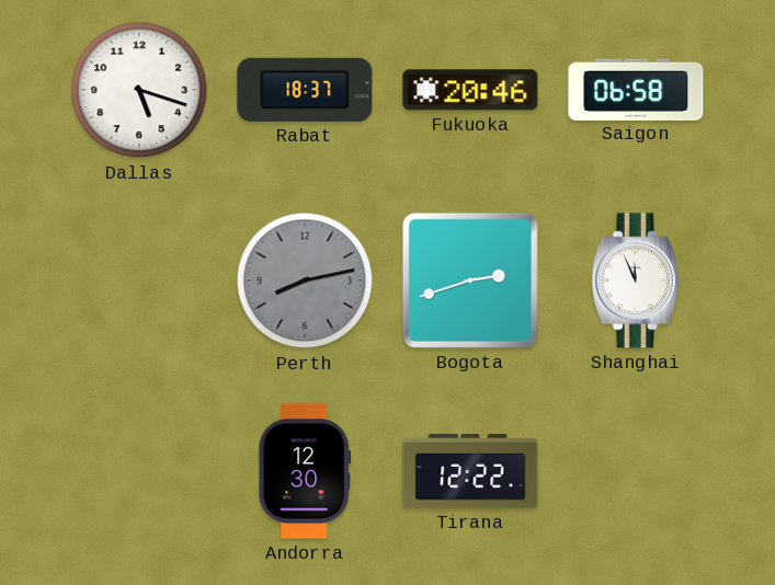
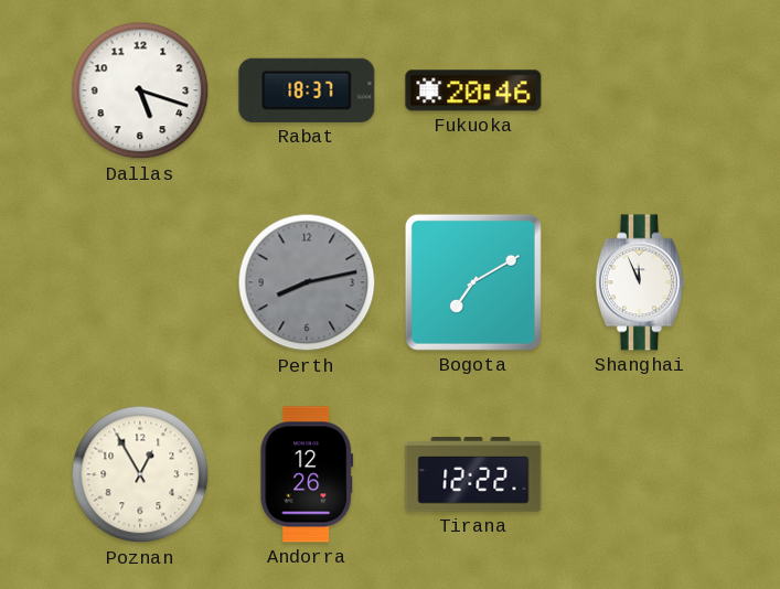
Saigon: 06:58 -> none
Bogota: 2:42 -> 7:10
Poznan: none -> 12:55
Andorra: 12:30 -> 12:26
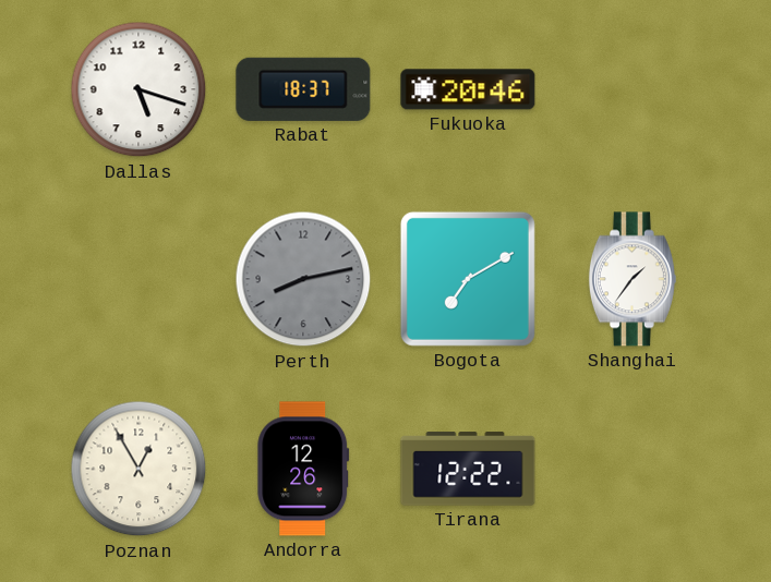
Shanghai: 11:56 -> 1:36
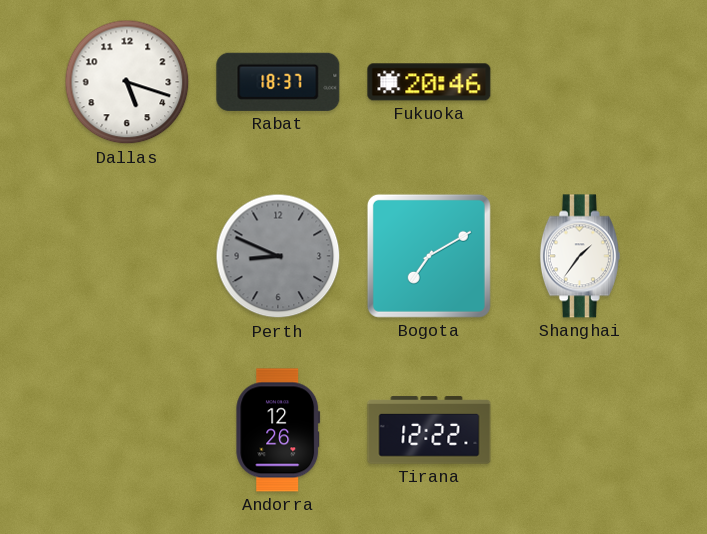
Perth: 8:13 -> 8:49
Poznan: 12:55 -> none
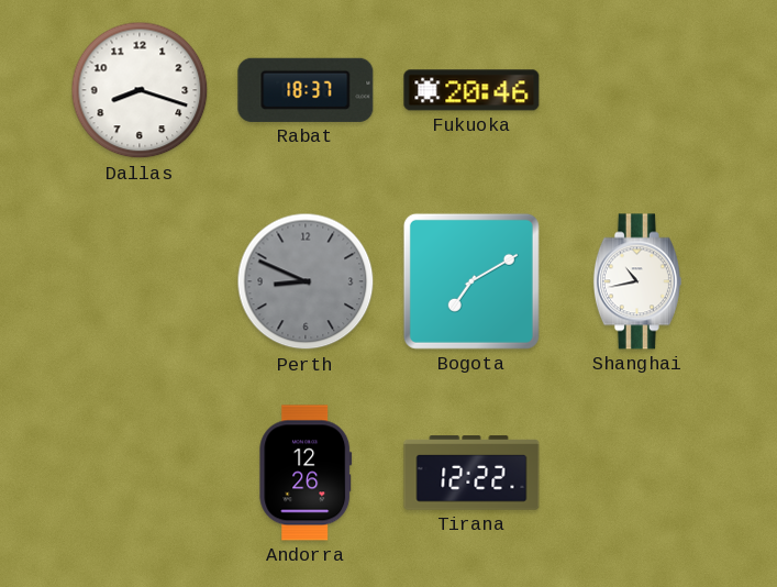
Dallas: 5:18 -> 8:18
Shanghai: 1:36 -> 10:43
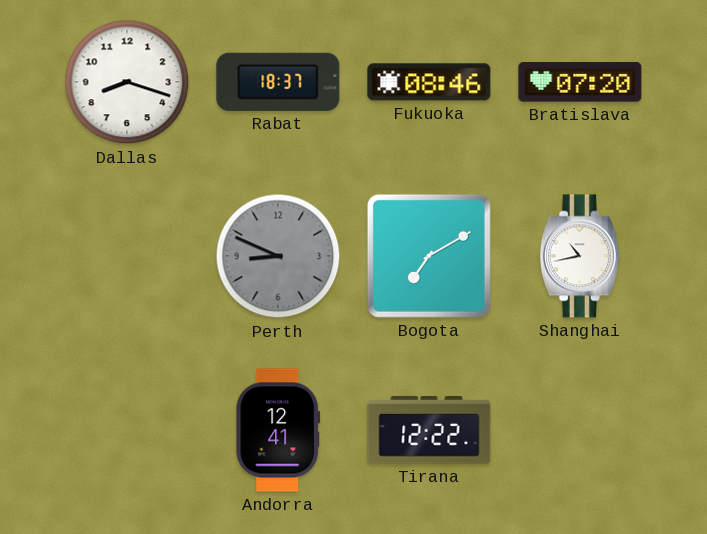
Fukuoka: 20:46 -> 08:46
Bratislava: none -> 07:20
Andorra: 12:26 -> 12:41
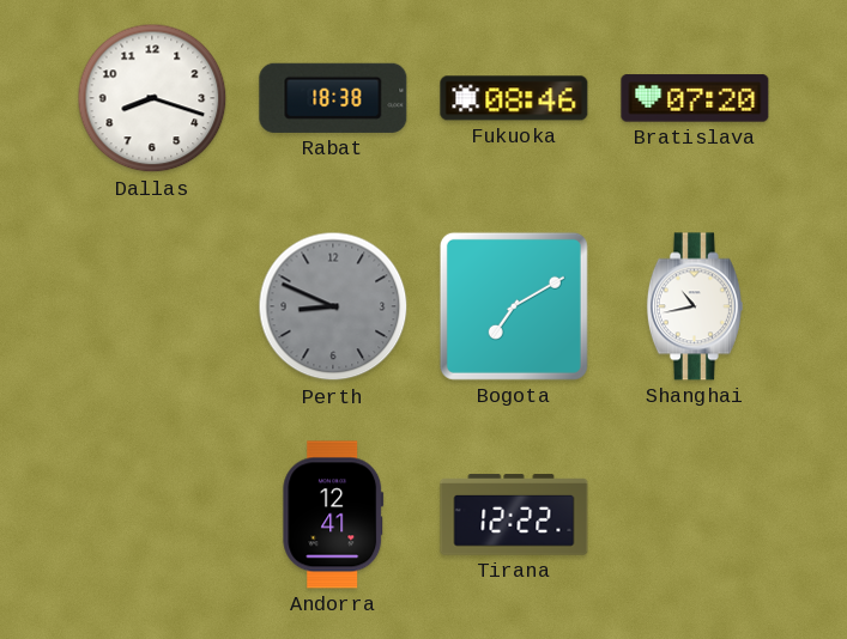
Rabat: 18:37 -> 18:38
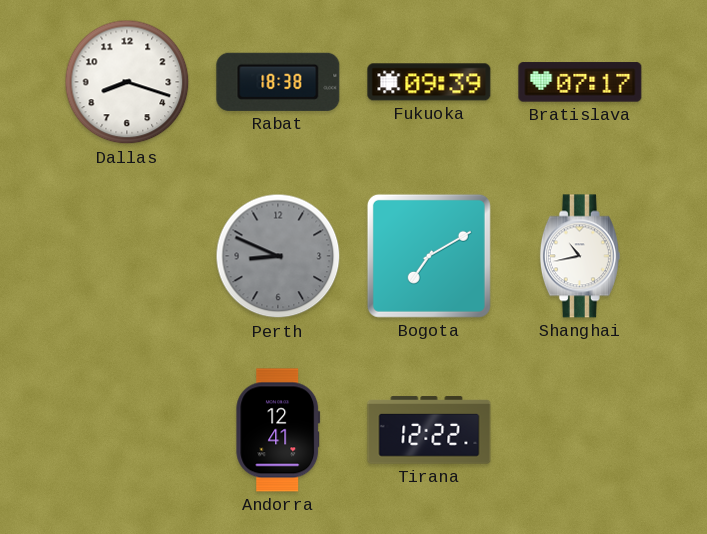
Fukuoka: 08:46 -> 09:39
Bratislava: 07:20 -> 07:17
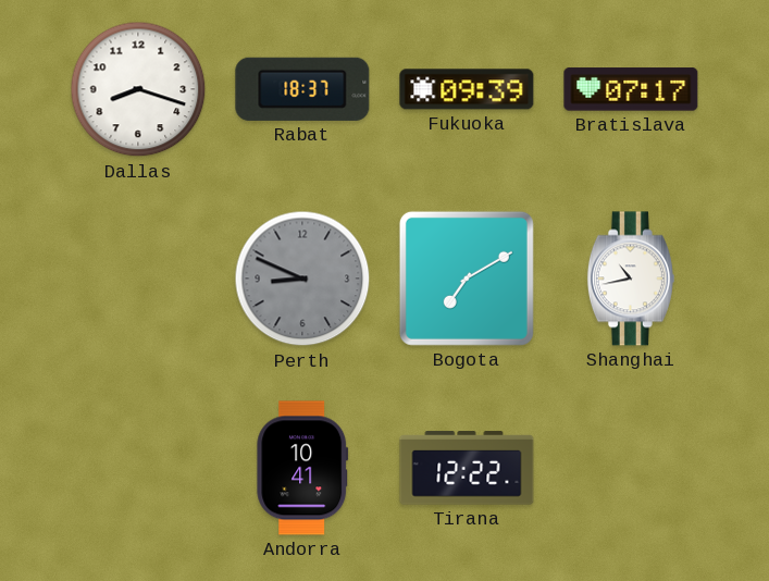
Rabat: 18:38 -> 18:37
Andorra: 12:41 -> 10:41
